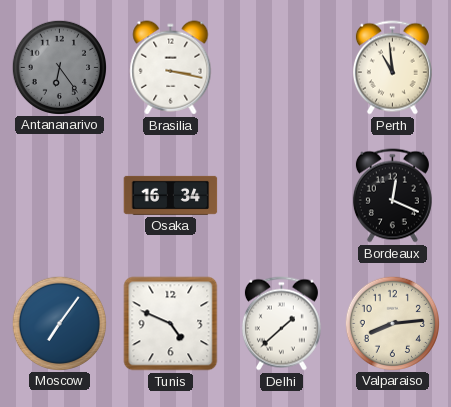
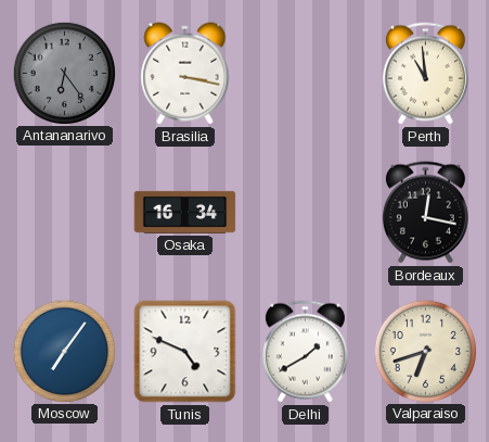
Bordeaux: 12:19 -> 12:17
Delhi: 1:38 -> 1:40
Valparaiso: 8:14 -> 6:42
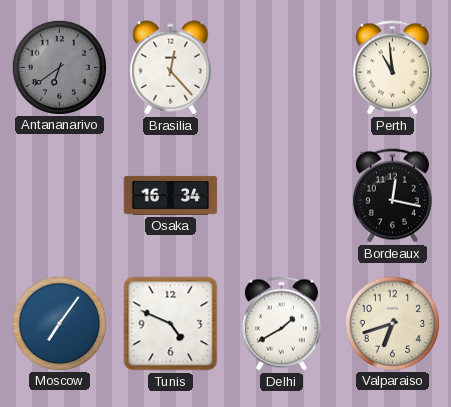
Antananarivo: 6:24 -> 6:39
Brasilia: 3:17 -> 12:23
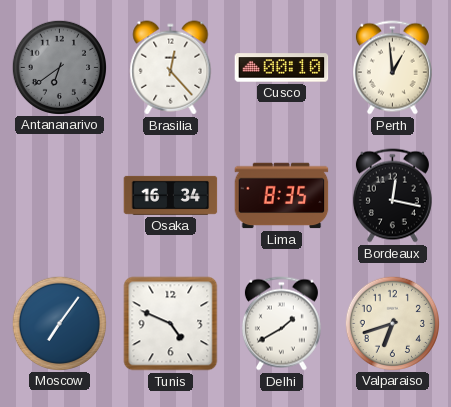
Cusco: none -> 00:10
Perth: 10:59 -> 12:59
Lima: none -> 8:35
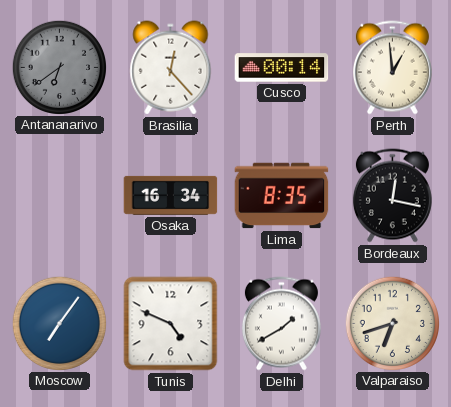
Cusco: 00:10 -> 00:14
